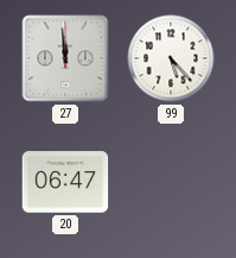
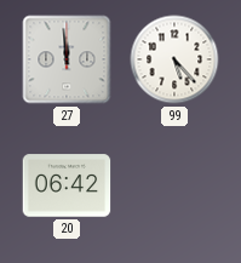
20: 06:47 -> 06:42
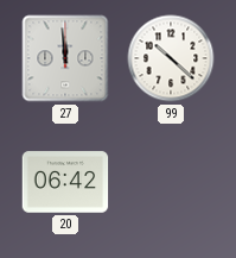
99: 5:23 -> 10:22
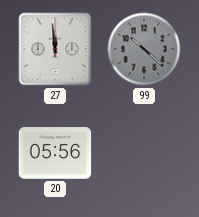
99 dial: white -> grey
20: 06:42 -> 05:56
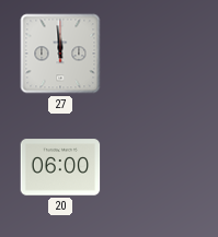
99: 10:22 -> none
20: 05:56 -> 06:00
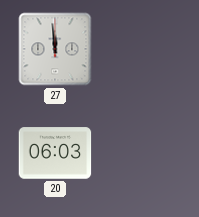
20: 06:00 -> 06:03
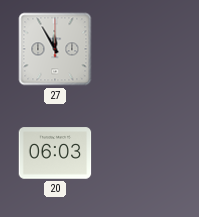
27: 11:59 -> 11:55
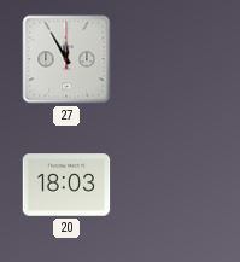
20: 06:03 -> 18:03
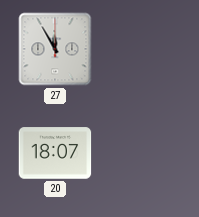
20: 18:03 -> 18:07
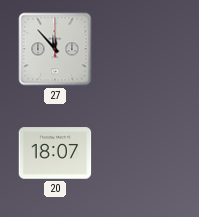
27: 11:55 -> 11:53
